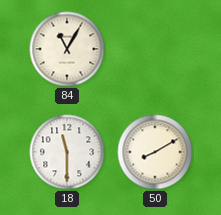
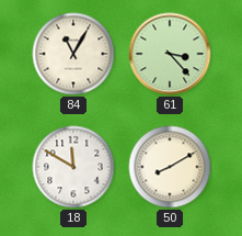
61: none -> 3:23
18: 11:30 -> 11:50
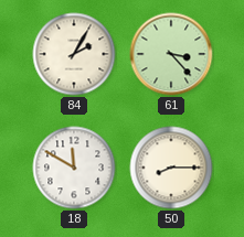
84: 11:05 -> 2:05
50: 8:10 -> 8:15
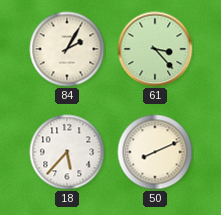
18: 11:50 -> 5:37
50: 8:15 -> 8:11
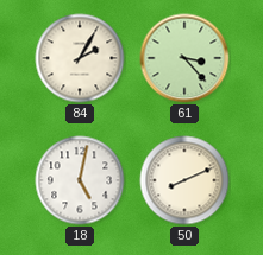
18: 5:37 -> 5:02
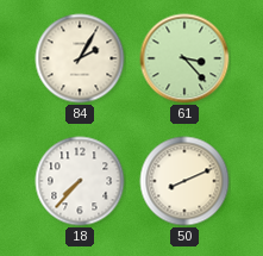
18: 5:02 -> 7:37
